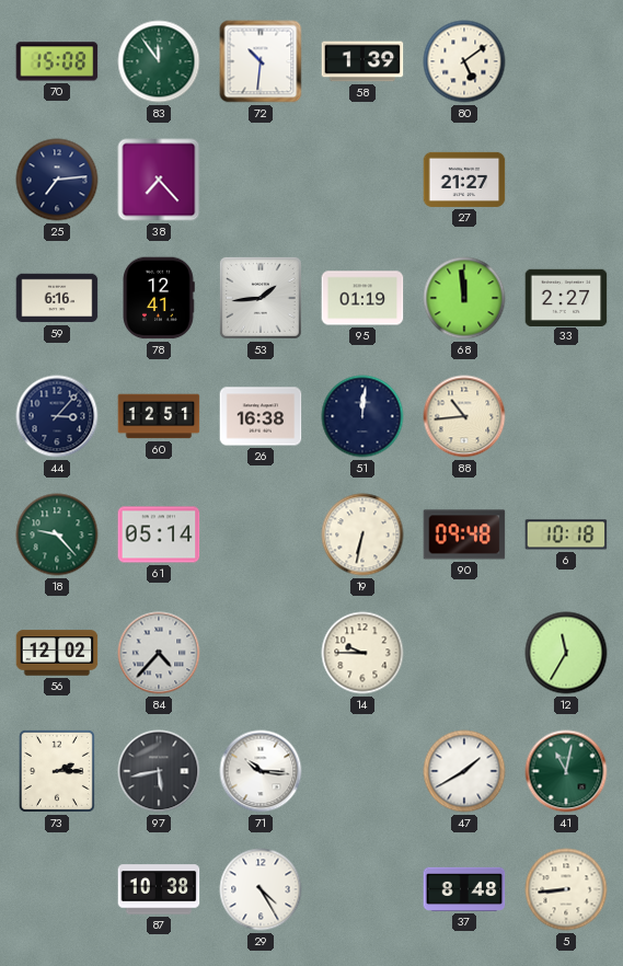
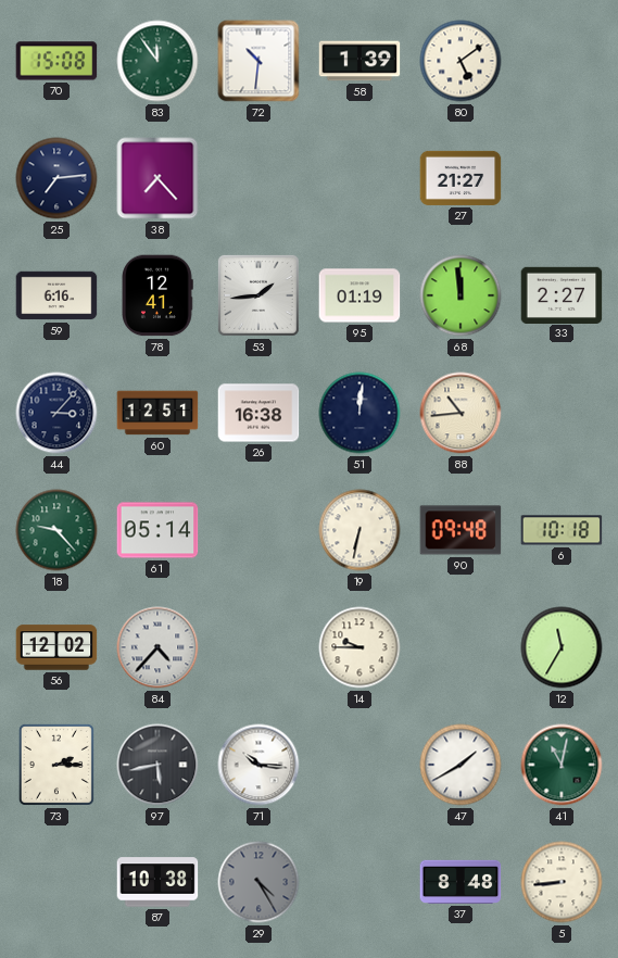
29 dial: white -> grey
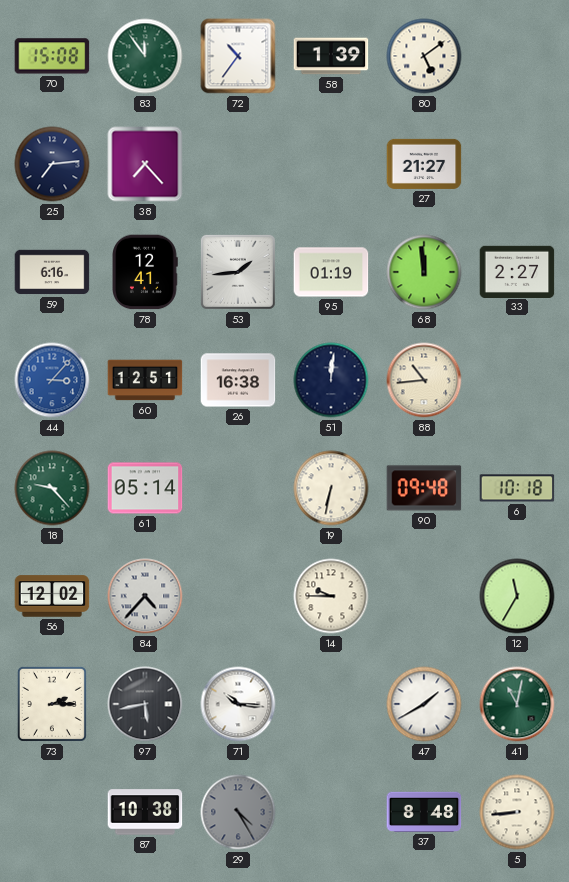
72: 10:31 -> 10:36
44 dial: navy -> blue
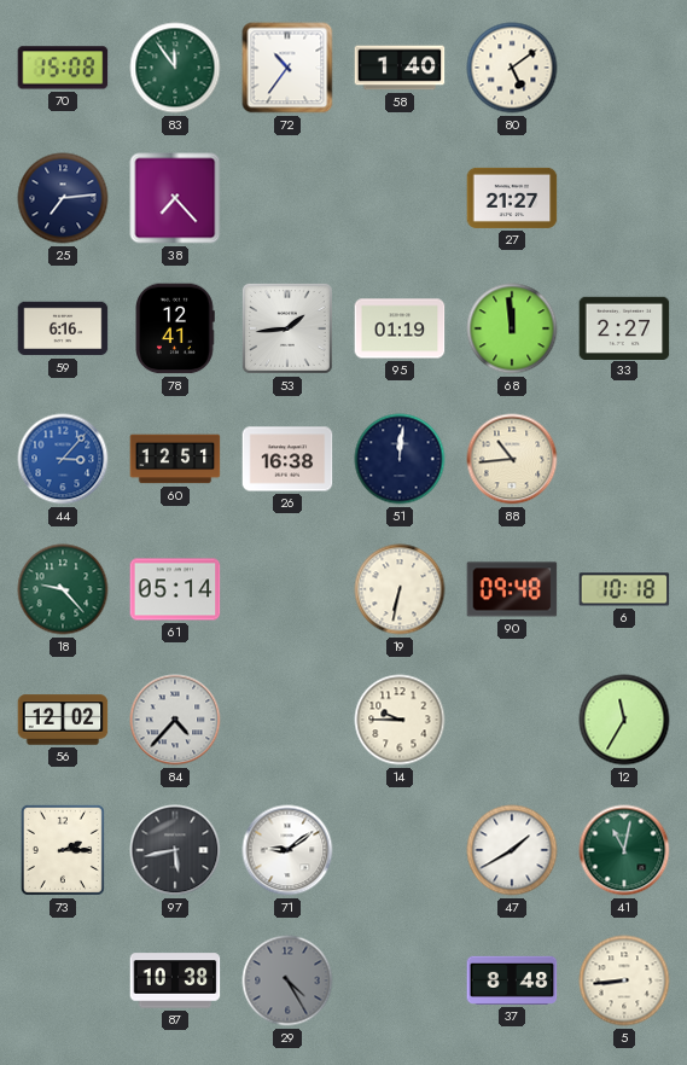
58: 1:39 -> 1:40
71: 10:16 -> 9:09
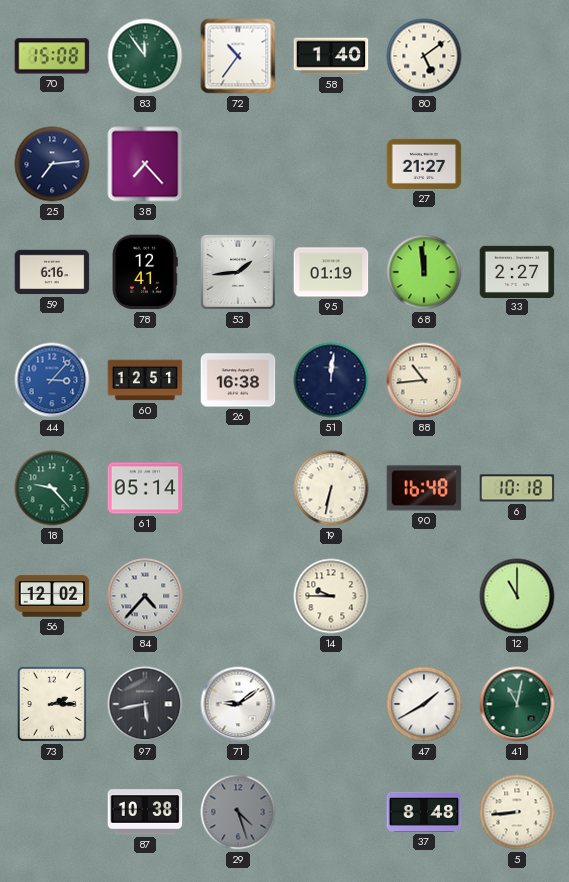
90: 09:48 -> 16:48
12: 11:35 -> 11:00
29: 4:25 -> 4:27
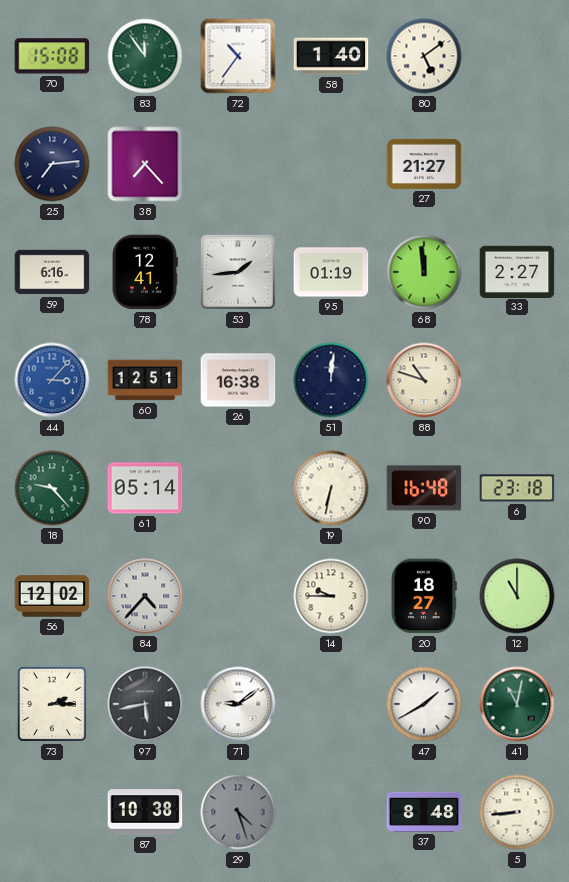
88: 10:44 -> 10:48
6: 10:18 -> 23:18
20: none -> 18:27
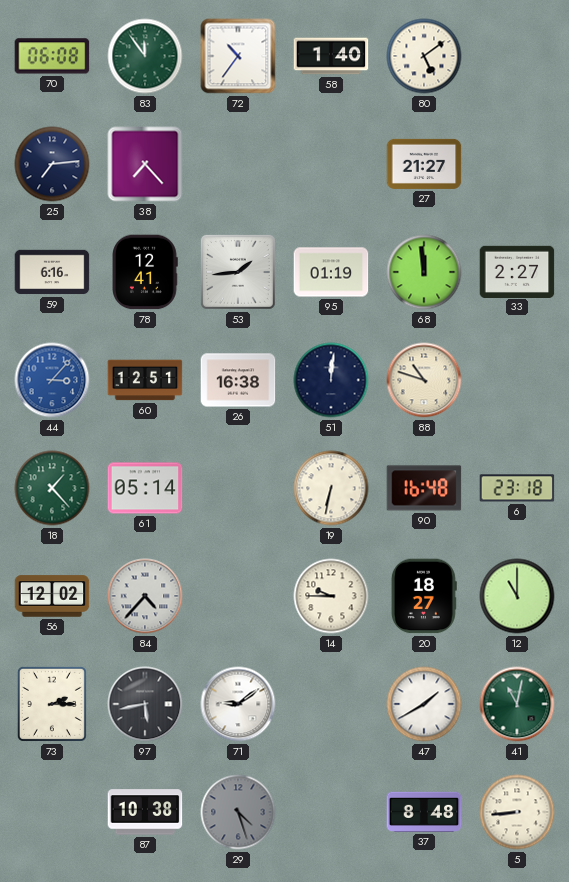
70: 15:08 -> 06:08
18: 9:23 -> 1:23
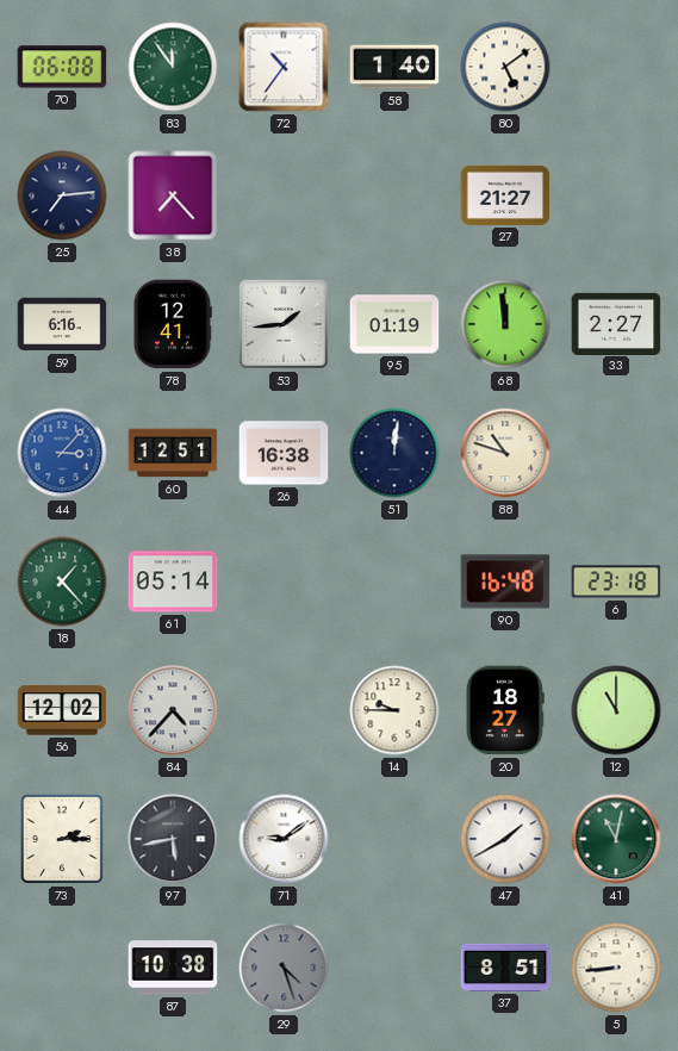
19: 6:32 -> none
37: 8:48 -> 8:51
